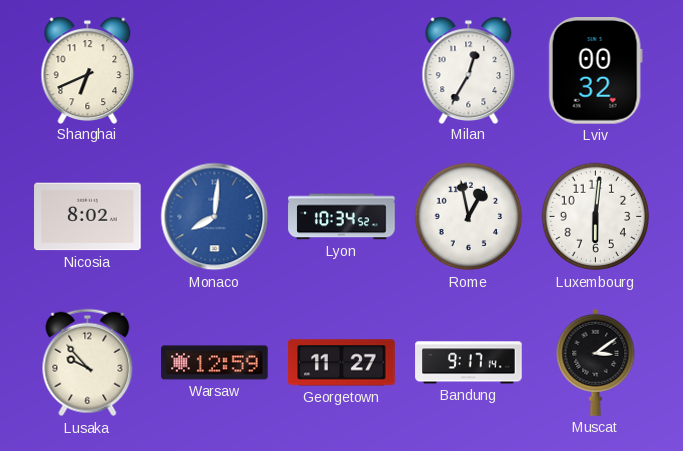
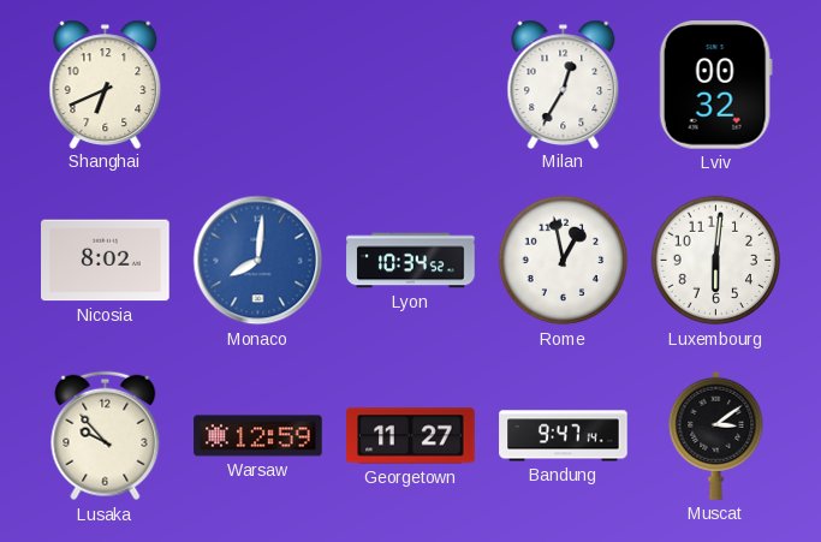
Bandung: 9:17 -> 9:47
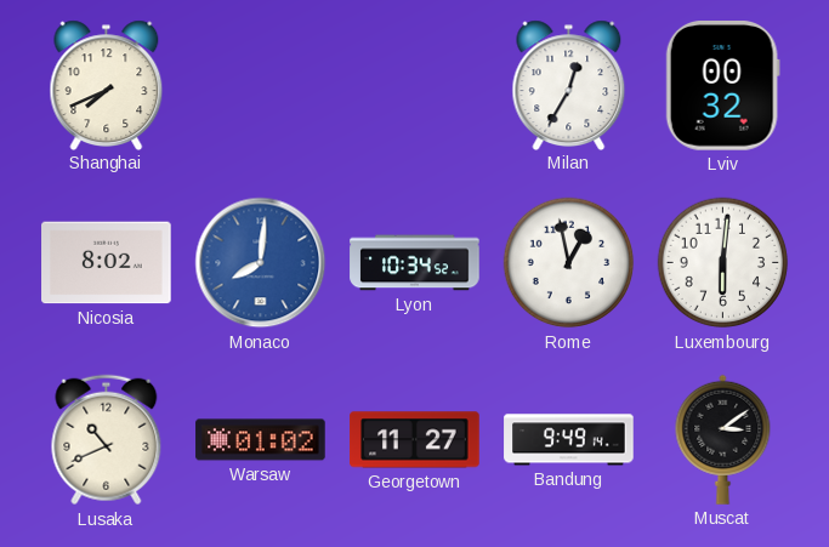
Shanghai: 6:41 -> 7:41
Lusaka: 9:53 -> 10:41
Warsaw: 12:59 -> 01:02
Bandung: 9:47 -> 9:49
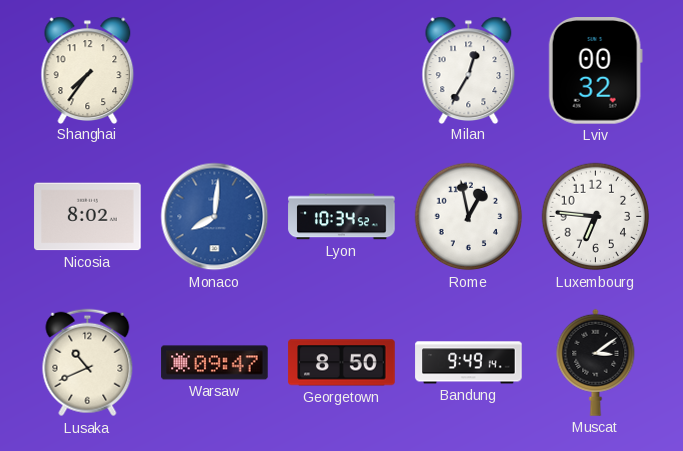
Shanghai: 7:41 -> 7:36
Luxembourg: 6:01 -> 6:46
Warsaw: 01:02 -> 09:47
Georgetown: 11:27 -> 8:50
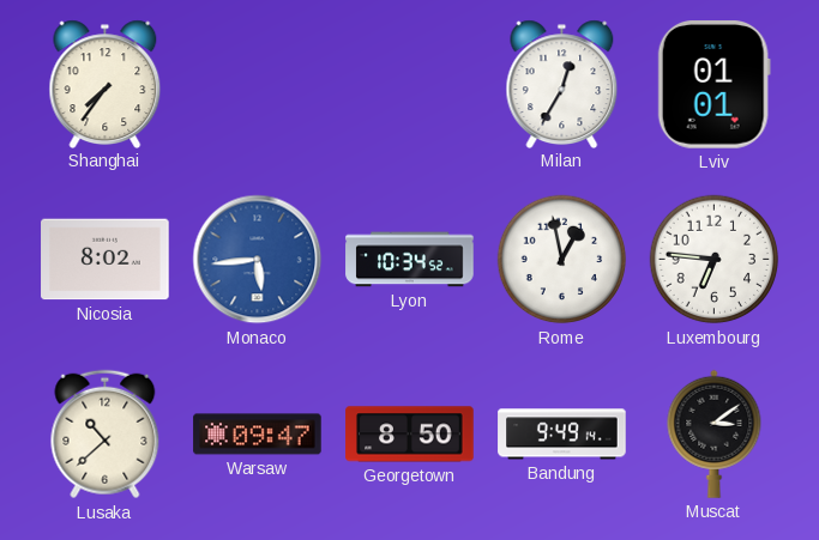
Lviv: 00:32 -> 01:01
Monaco: 8:01 -> 5:44
Lusaka: 10:41 -> 10:38
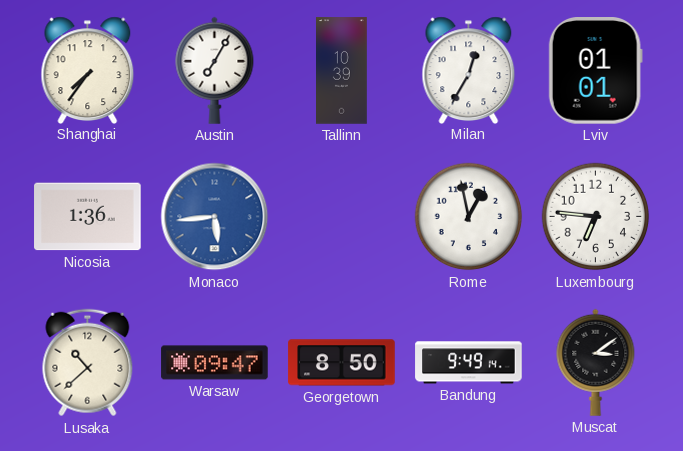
Austin: none -> 7:05
Tallinn: none -> 10:39
Nicosia: 8:02 -> 1:36
Lyon: 10:34 -> none
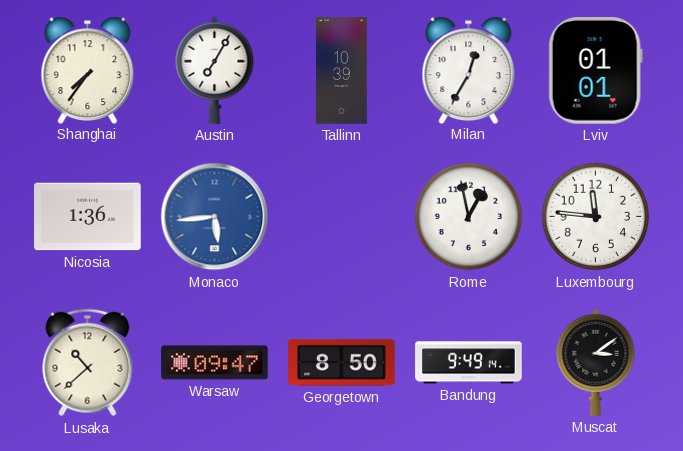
Luxembourg: 6:46 -> 11:46
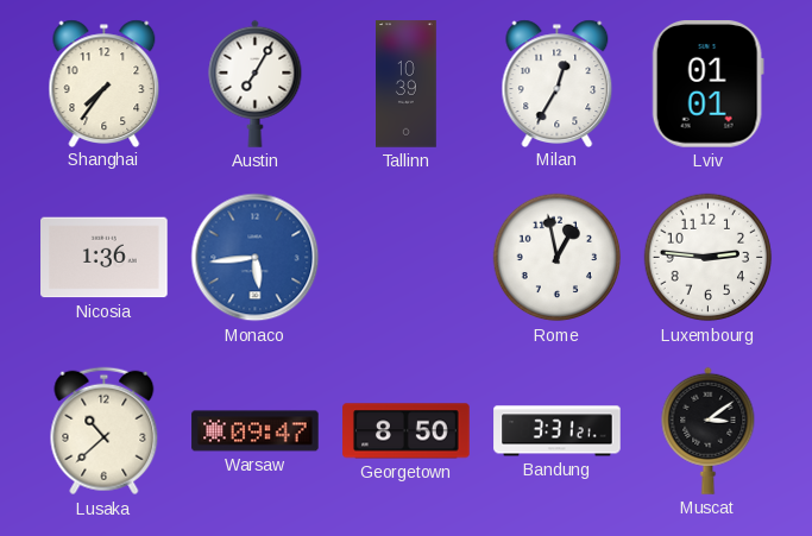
Luxembourg: 11:46 -> 2:46
Bandung: 9:49 -> 3:31
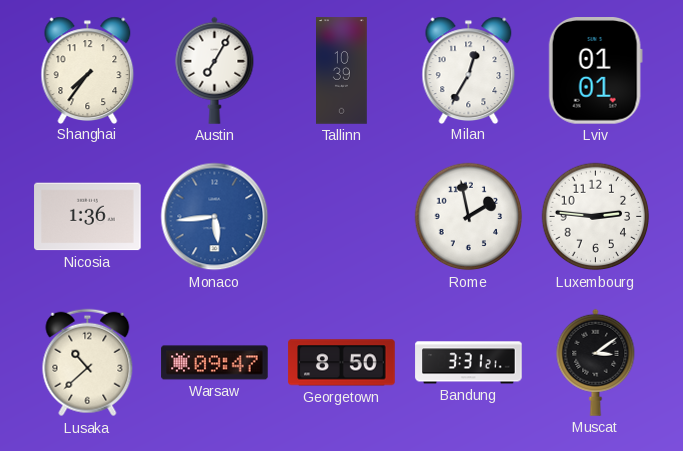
Rome: 12:58 -> 1:58
